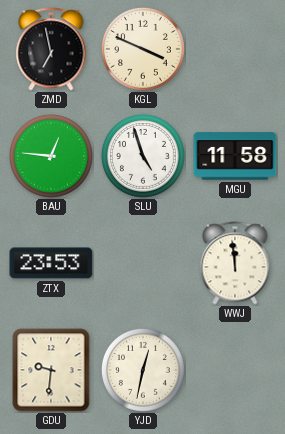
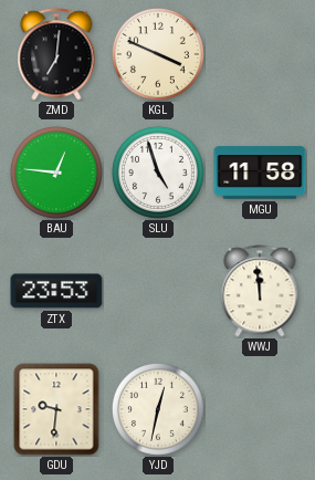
ZMD: 6:58 -> 7:01
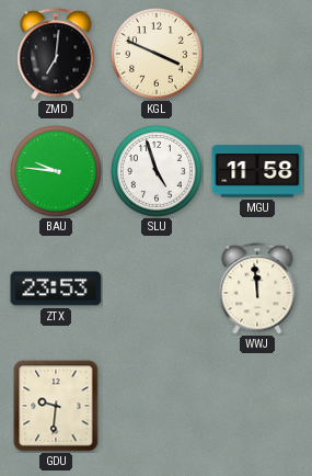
BAU: 12:46 -> 9:46
YJD: 12:32 -> none
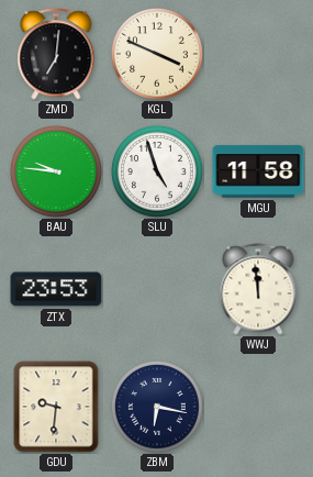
ZBM: none -> 6:17
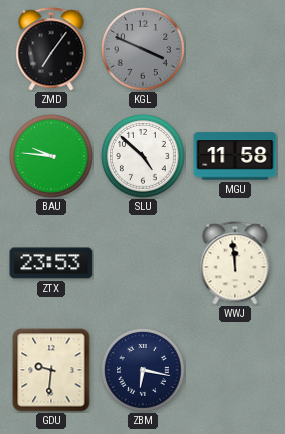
ZMD: 7:01 -> 7:06
KGL dial: cream -> grey
SLU: 4:57 -> 4:52
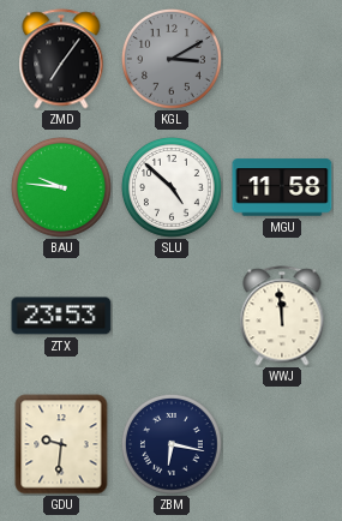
KGL: 3:49 -> 3:10
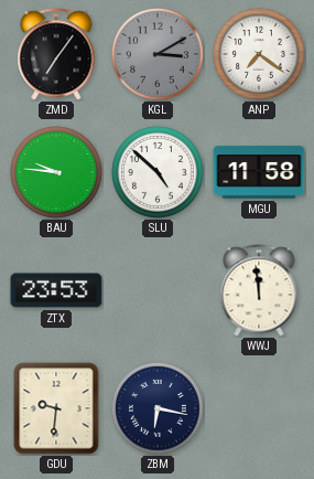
ANP: none -> 7:21
